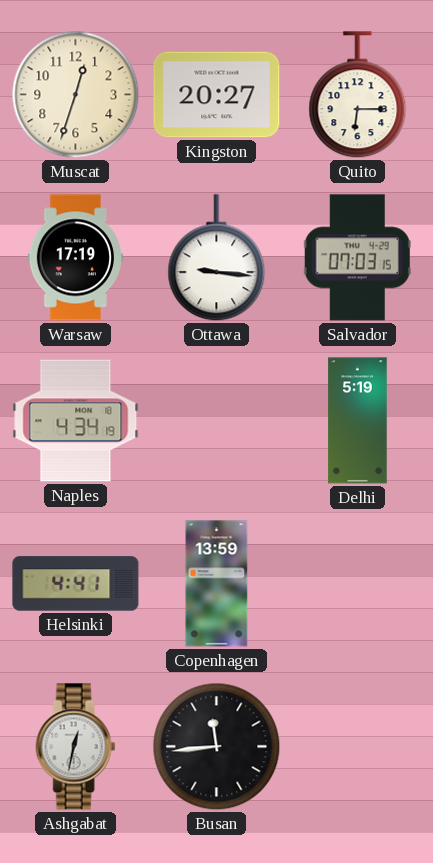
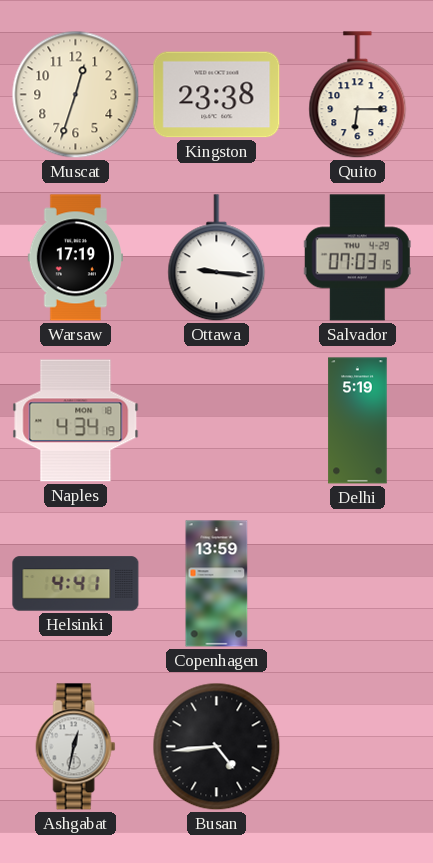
Kingston: 20:27 -> 23:38
Busan: 11:44 -> 4:44
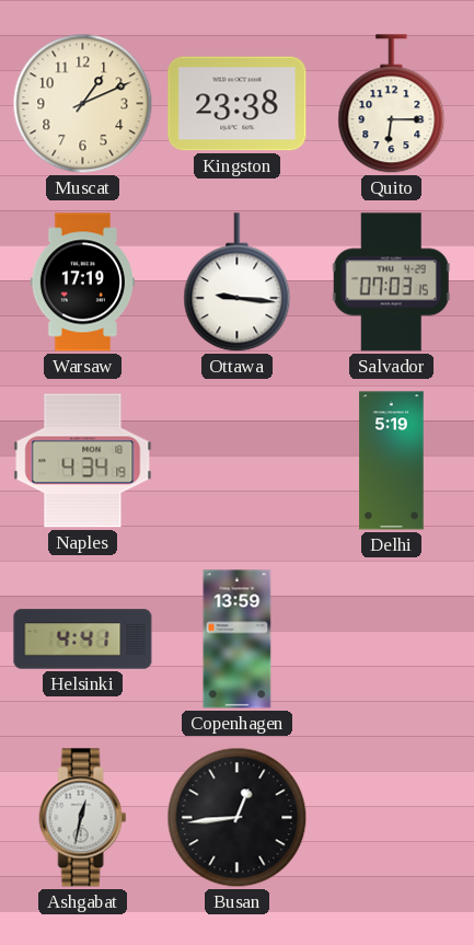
Muscat: 12:33 -> 1:11
Busan: 4:44 -> 12:44
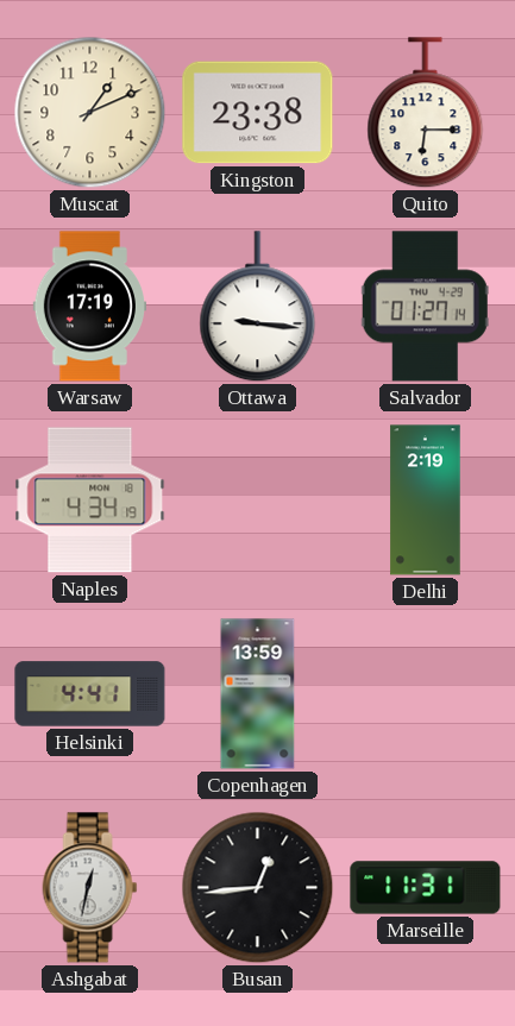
Salvador: 07:03 -> 01:27
Delhi: 5:19 -> 2:19
Marseille: none -> 11:31
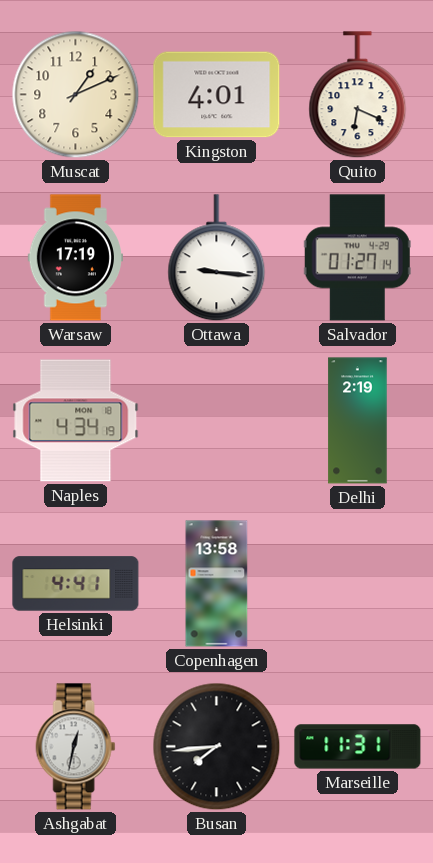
Kingston: 23:38 -> 4:01
Quito: 6:15 -> 6:19
Copenhagen: 13:59 -> 13:58
Busan: 12:44 -> 7:44
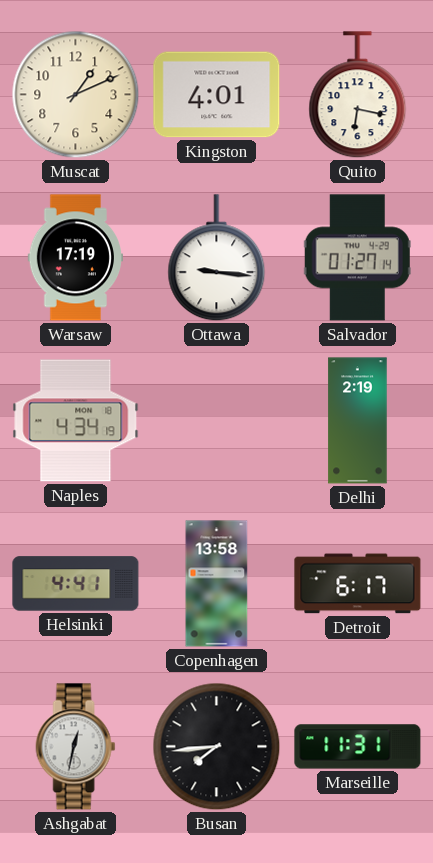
Quito: 6:19 -> 6:17
Detroit: none -> 6:17
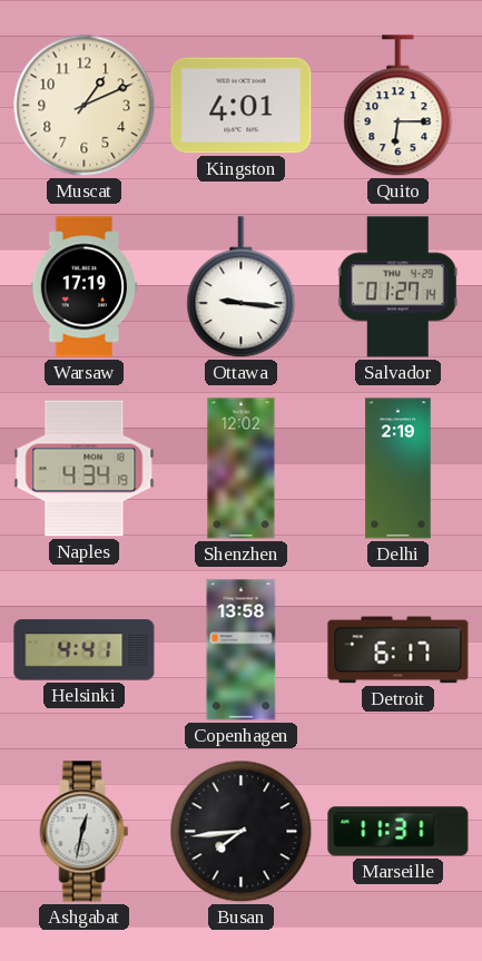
Quito: 6:17 -> 6:15
Shenzhen: none -> 12:02
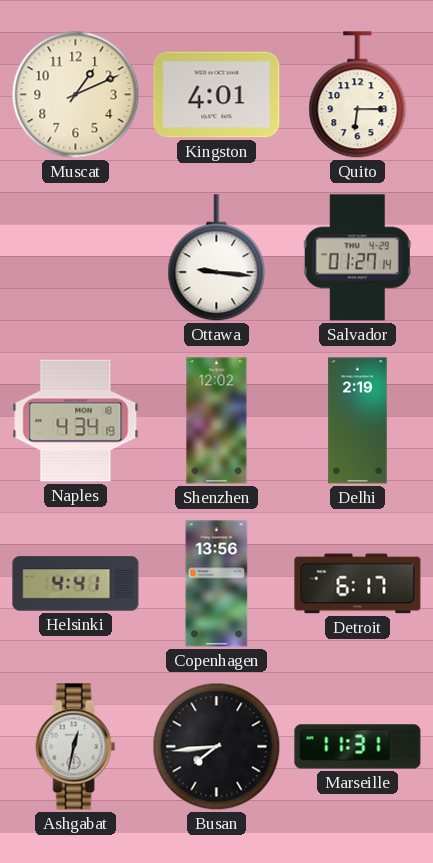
Warsaw: 17:19 -> none
Copenhagen: 13:58 -> 13:56
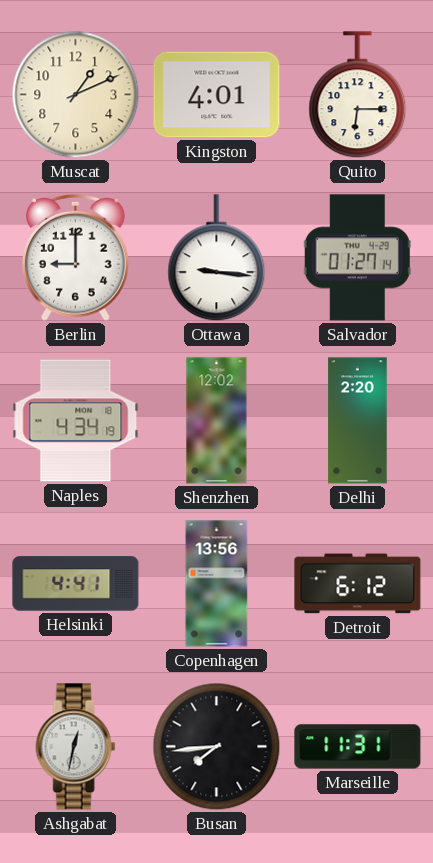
Berlin: none -> 9:00
Delhi: 2:19 -> 2:20
Detroit: 6:17 -> 6:12
